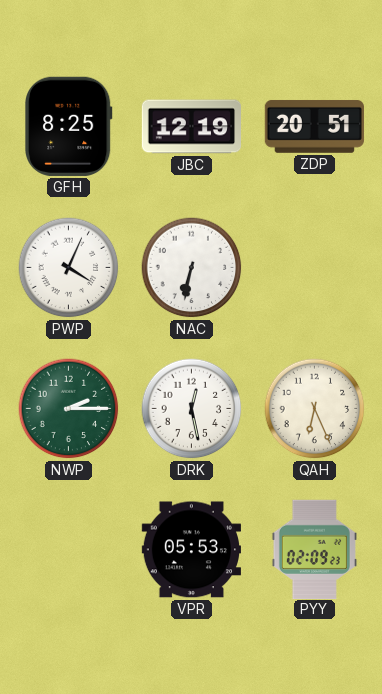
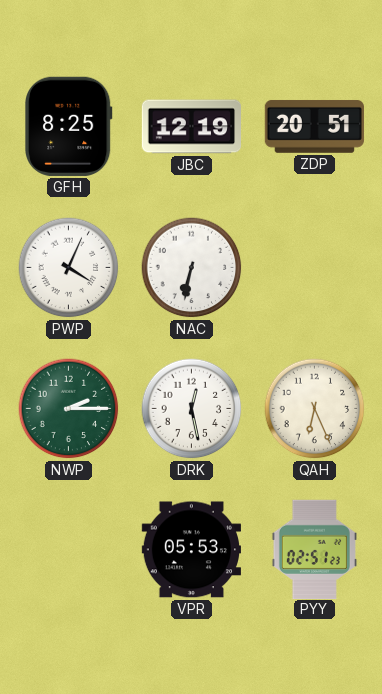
PYY: 02:09 -> 02:51
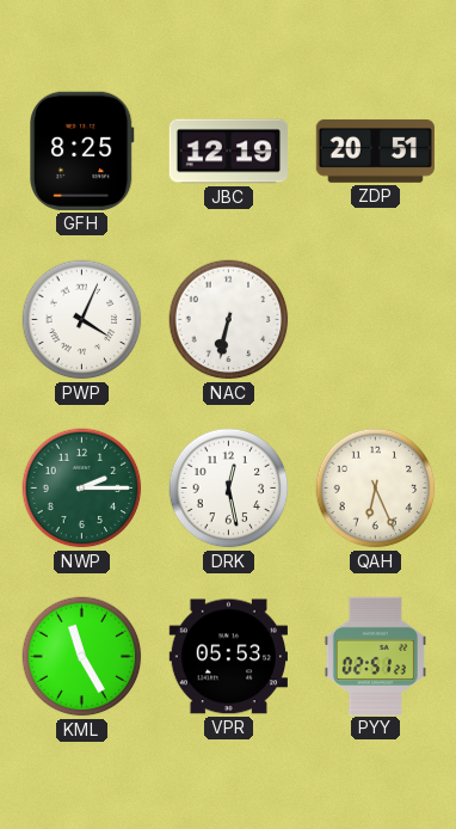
KML: none -> 11:25
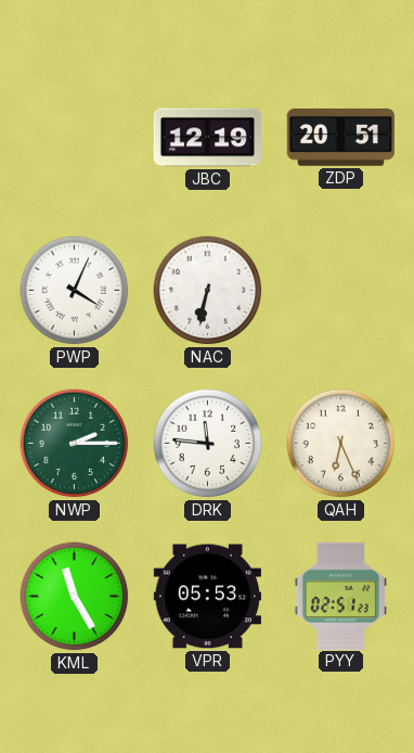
GFH: 8:25 -> none
DRK: 12:28 -> 11:46
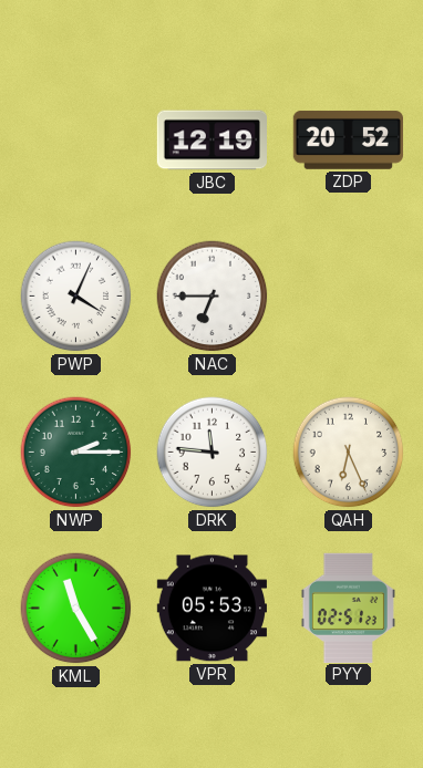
ZDP: 20:51 -> 20:52
NAC: 6:32 -> 6:45
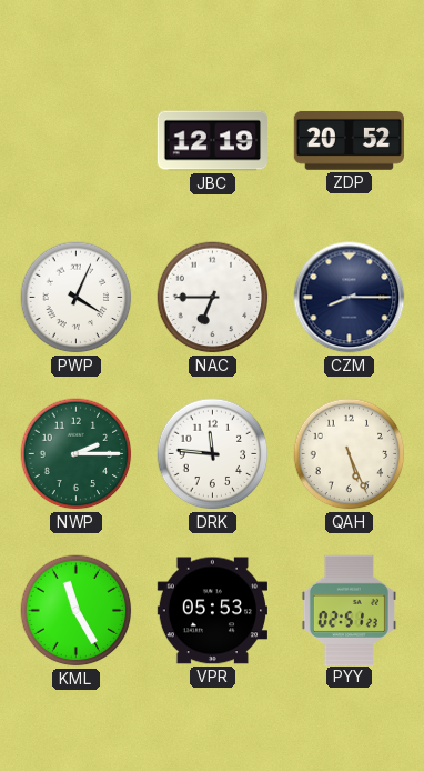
CZM: none -> 8:15
QAH: 6:26 -> 5:26
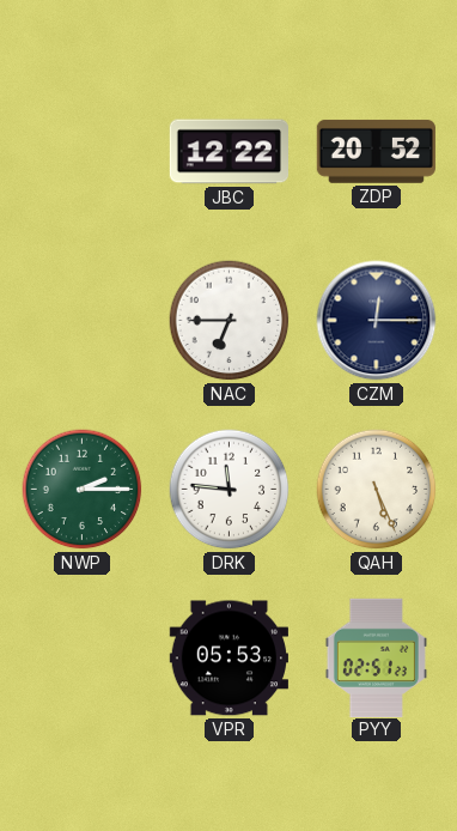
JBC: 12:19 -> 12:22
PWP: 4:04 -> none
CZM: 8:15 -> 12:15
KML: 11:25 -> none
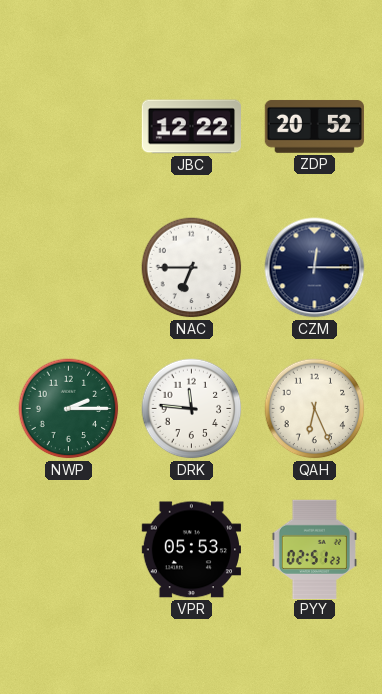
QAH: 5:26 -> 6:26
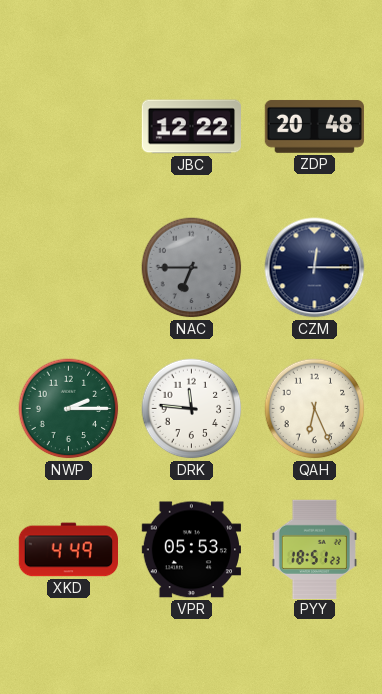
ZDP: 20:52 -> 20:48
NAC dial: white -> grey
XKD: none -> 4:49
PYY: 02:51 -> 18:51
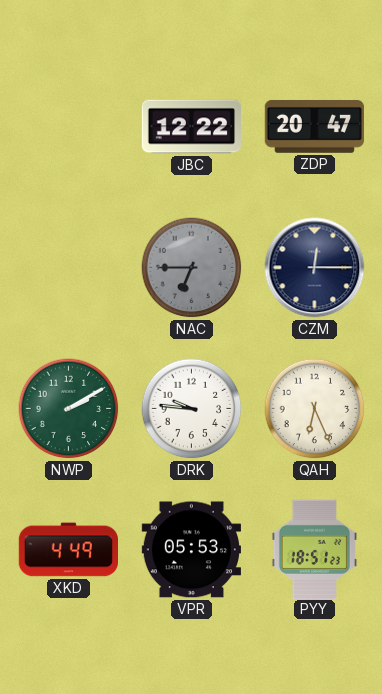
ZDP: 20:48 -> 20:47
NWP: 2:15 -> 2:10
DRK: 11:46 -> 9:46
